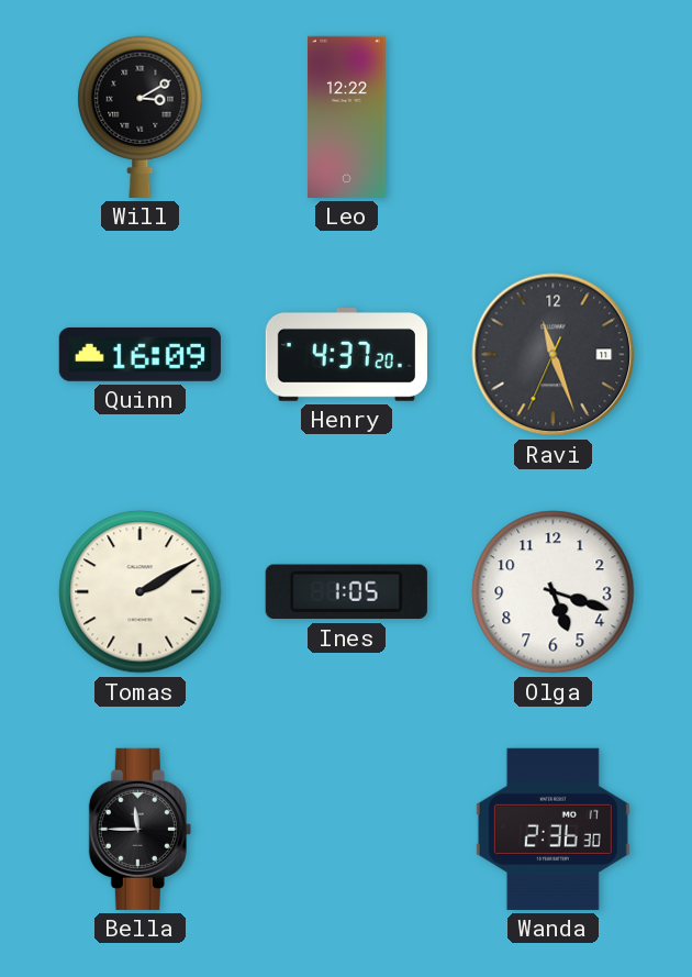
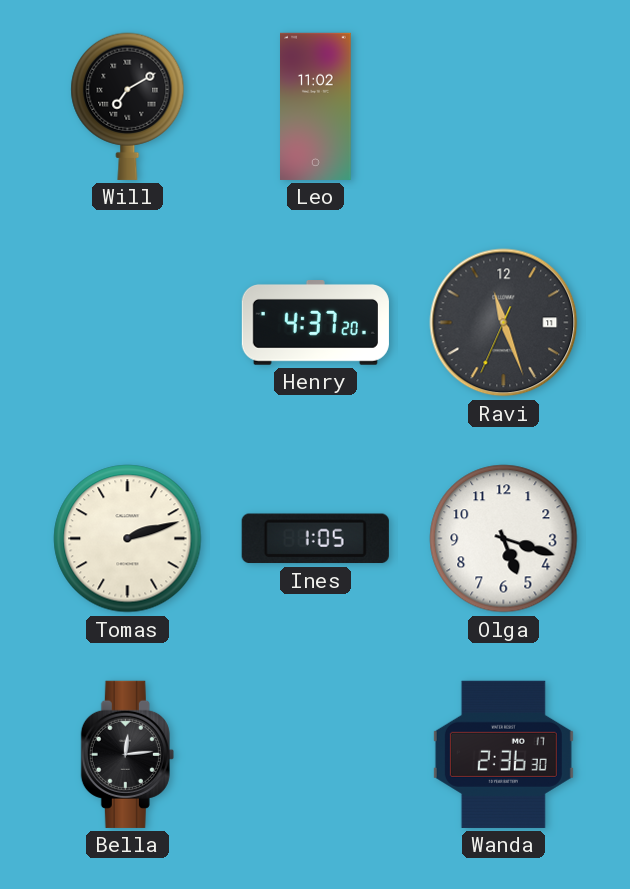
Will: 3:10 -> 7:10
Leo: 12:22 -> 11:02
Quinn: 16:09 -> none
Tomas: 2:10 -> 2:12
Bella: 11:45 -> 12:14
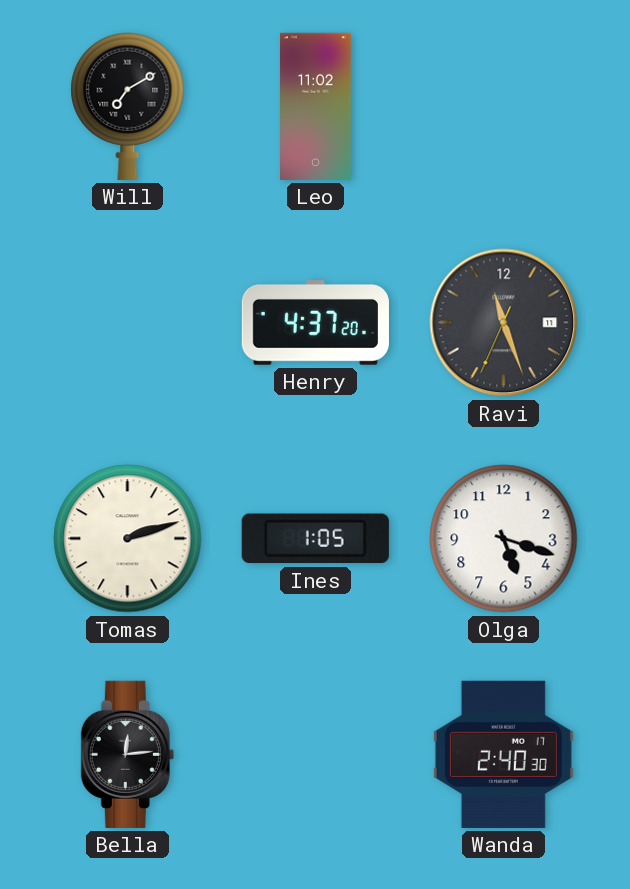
Wanda: 2:36 -> 2:40
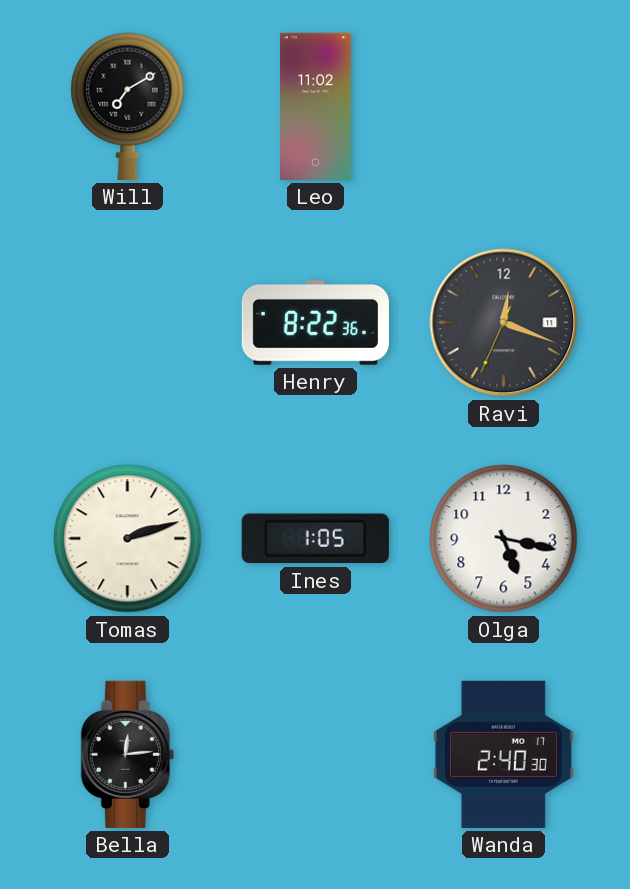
Henry: 4:37 -> 8:22
Ravi: 11:26 -> 12:18
Olga: 5:18 -> 5:17
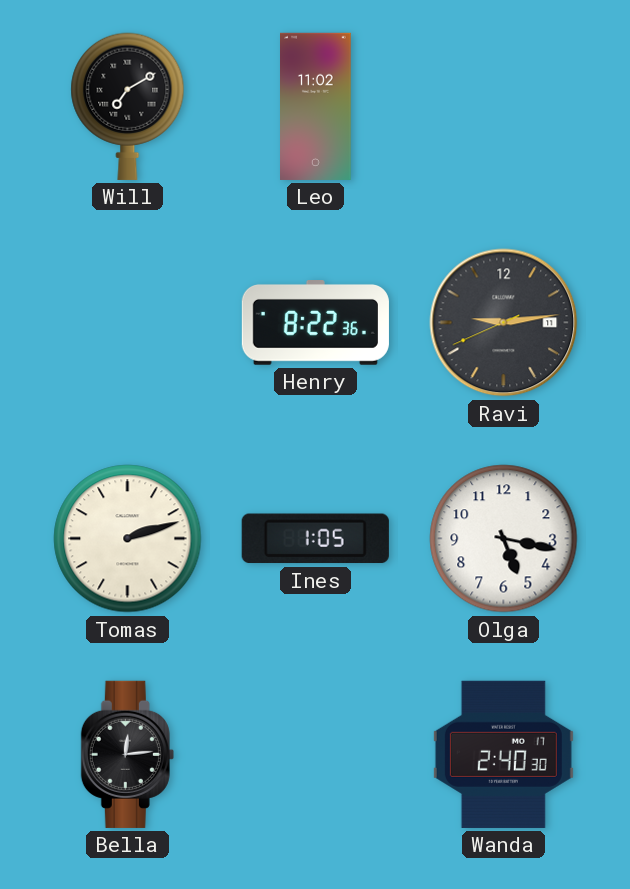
Ravi: 12:18 -> 9:13
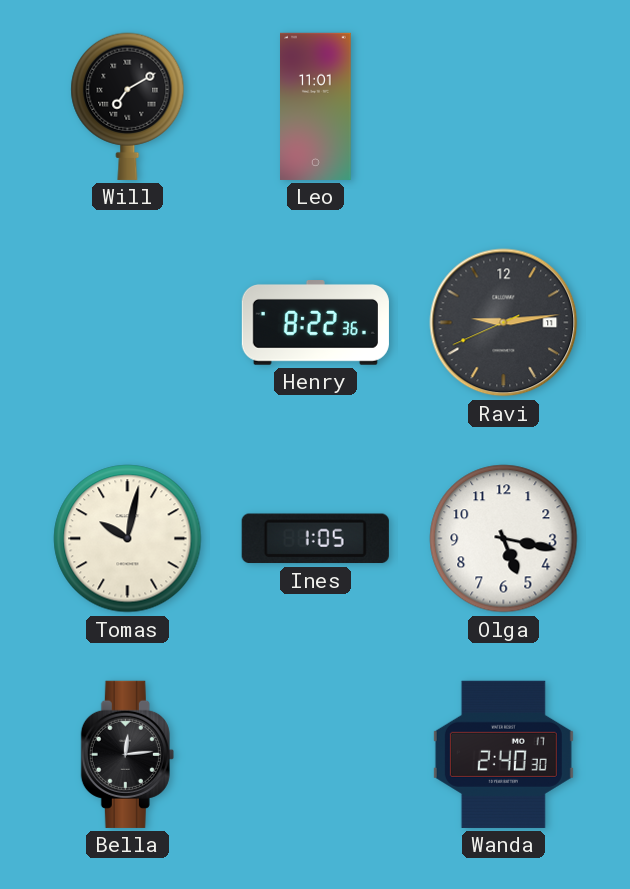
Leo: 11:02 -> 11:01
Tomas: 2:12 -> 10:02
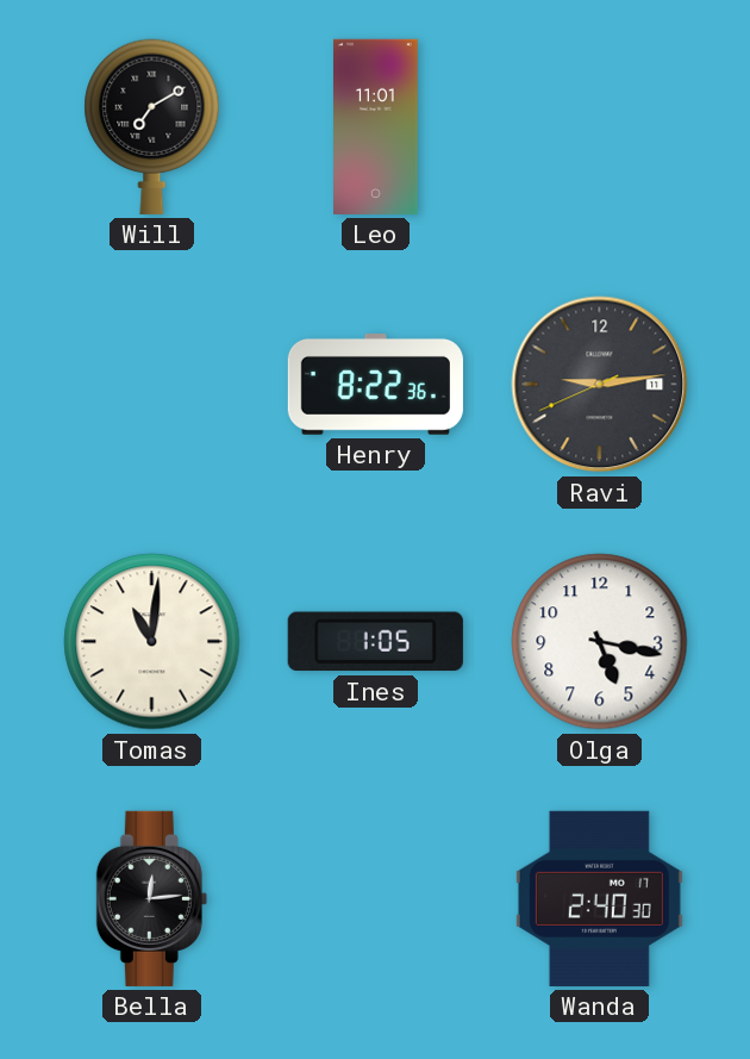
Tomas: 10:02 -> 11:01
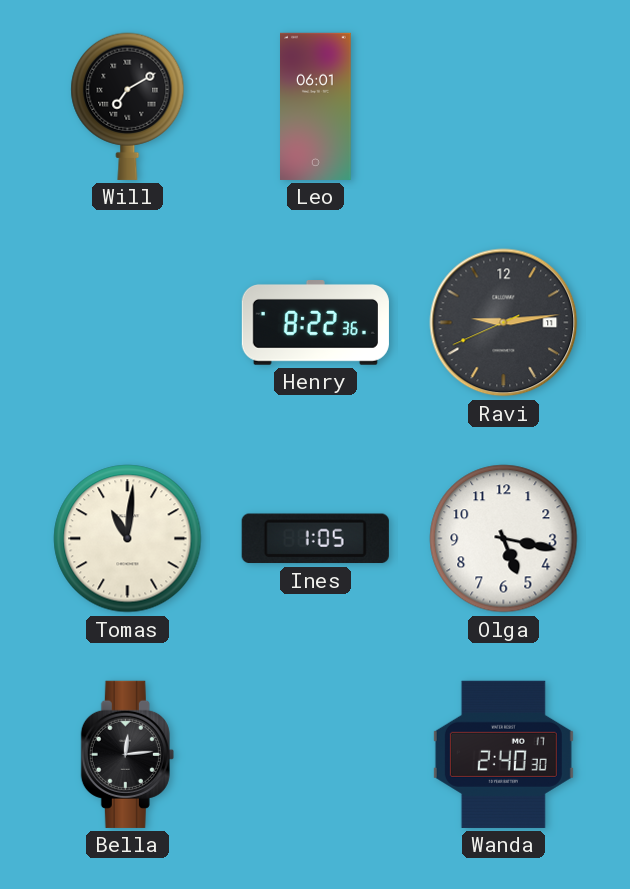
Leo: 11:01 -> 06:01
